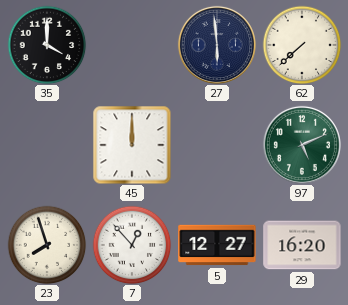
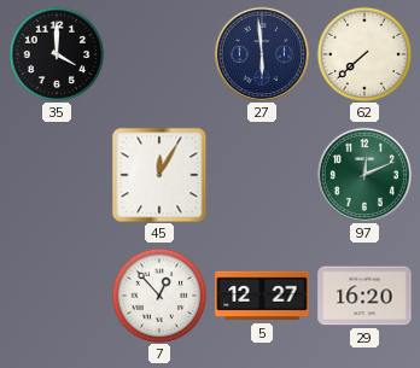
45: 12:00 -> 12:05
97: 5:11 -> 12:11
23: 7:57 -> none
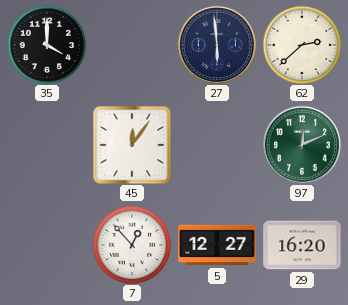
62: 7:38 -> 2:38
45: 12:05 -> 12:06
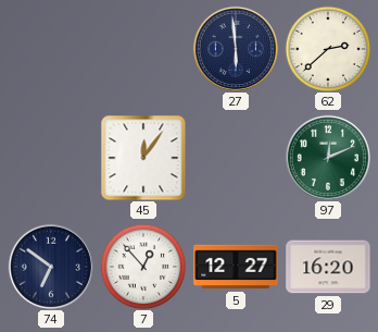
35: 4:00 -> none
74: none -> 6:51
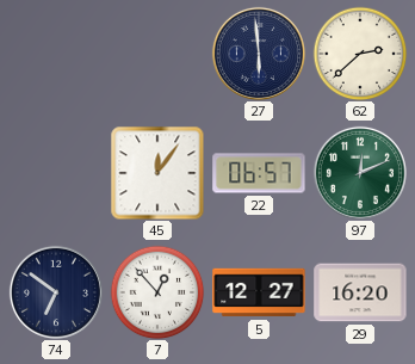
22: none -> 06:57
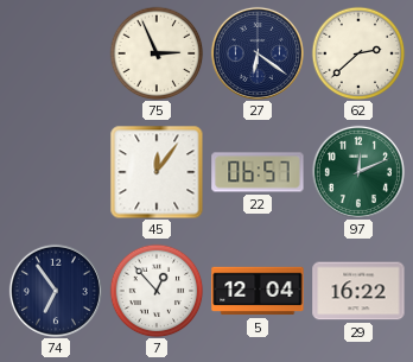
75: none -> 2:56
27: 5:59 -> 6:21
74: 6:51 -> 6:54
5: 12:27 -> 12:04
29: 16:20 -> 16:22
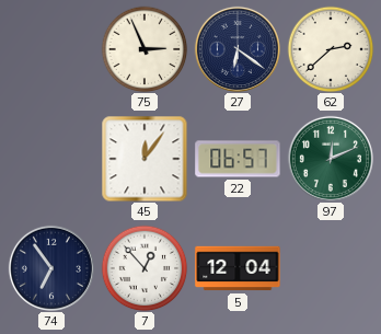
29: 16:22 -> none
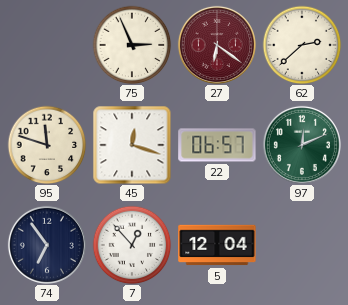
27 dial: navy -> burgundy
95: none -> 11:48
45: 12:06 -> 12:18
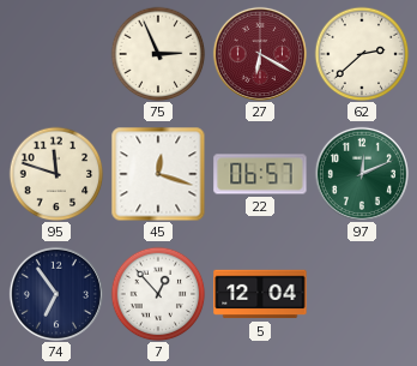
27: 6:21 -> 6:20
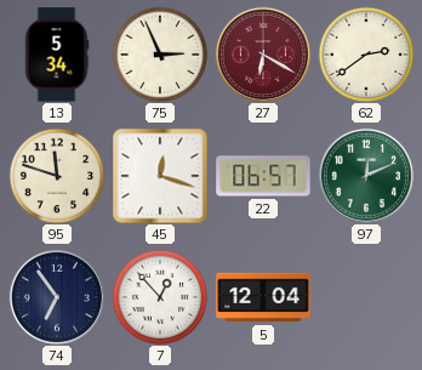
13: none -> 5:34
62: 2:38 -> 2:39
